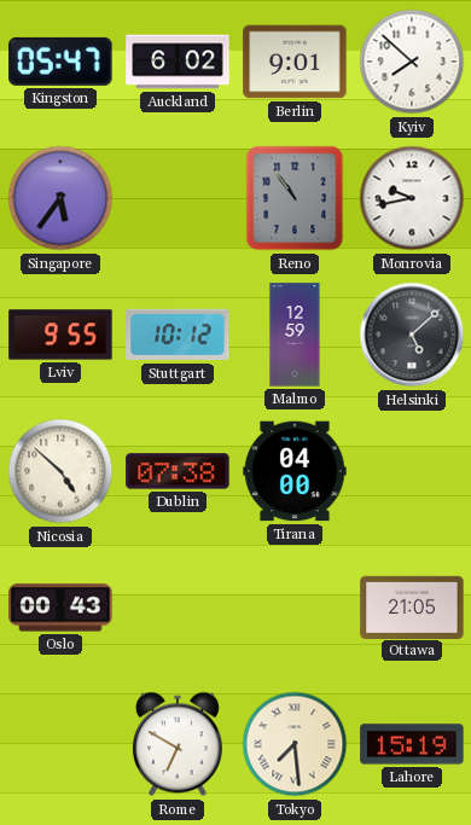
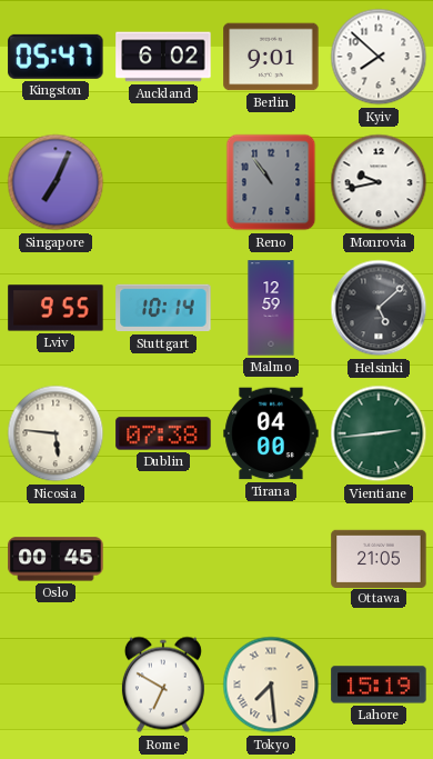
Singapore: 5:36 -> 7:04
Stuttgart: 10:12 -> 10:14
Nicosia: 4:52 -> 5:46
Vientiane: none -> 2:44
Oslo: 00:43 -> 00:45
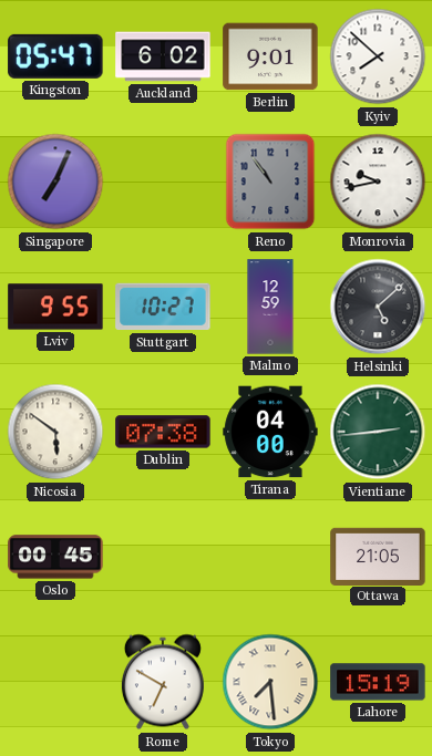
Stuttgart: 10:14 -> 10:27
Nicosia: 5:46 -> 5:51
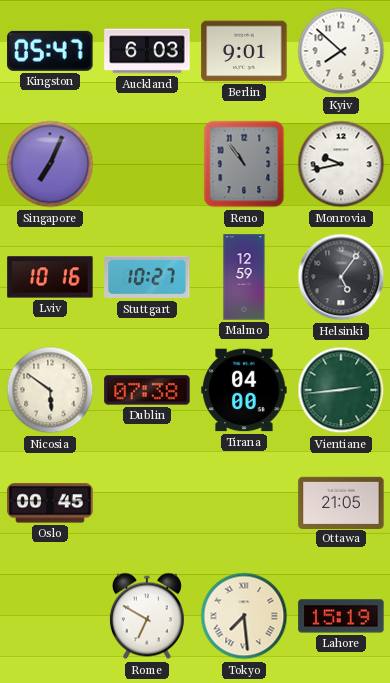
Auckland: 6:02 -> 6:03
Lviv: 9:55 -> 10:16
Helsinki: 5:08 -> 5:06
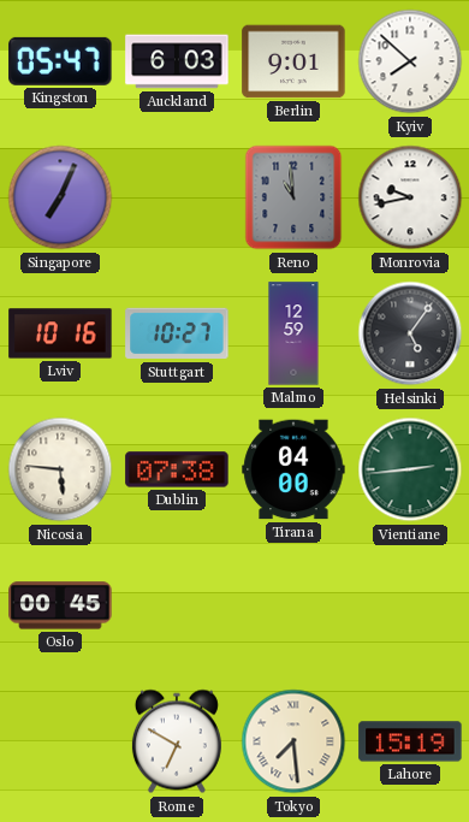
Reno: 10:54 -> 10:59
Nicosia: 5:51 -> 5:46
Ottawa: 21:05 -> none
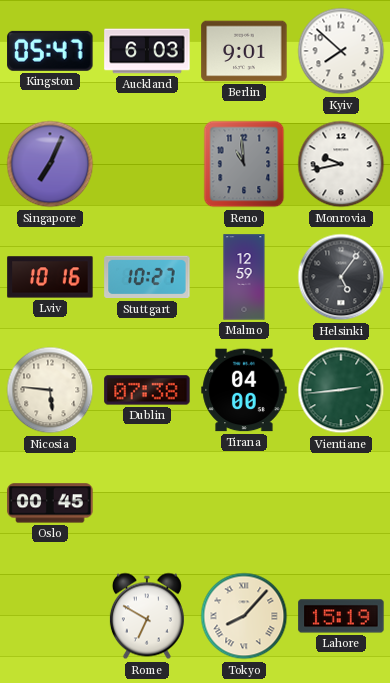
Tokyo: 7:29 -> 8:07
